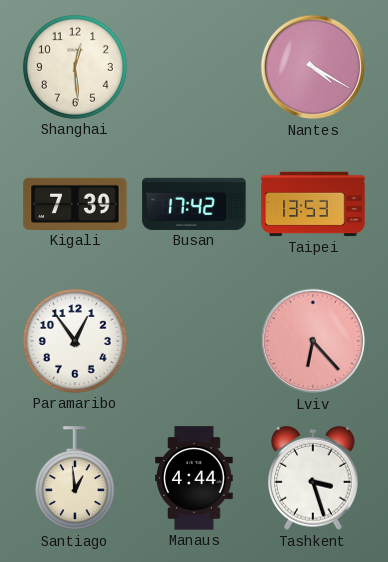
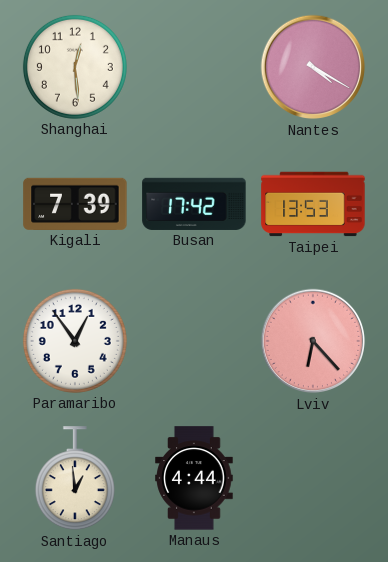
Tashkent: 3:27 -> none
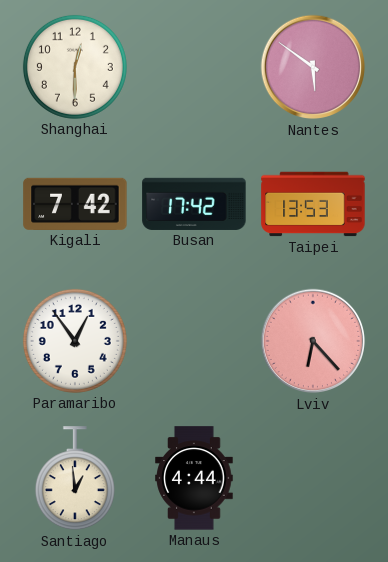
Shanghai: 12:29 -> 12:30
Nantes: 4:20 -> 5:51
Kigali: 7:39 -> 7:42
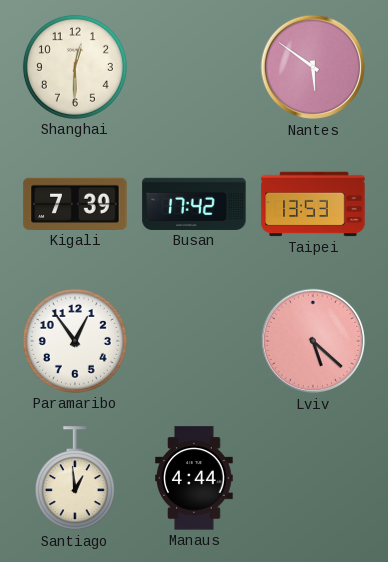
Kigali: 7:42 -> 7:39
Lviv: 6:23 -> 5:22
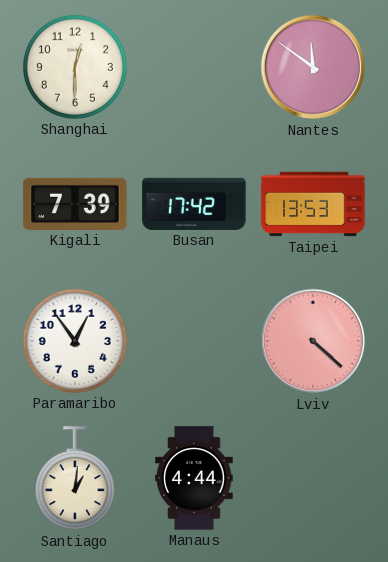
Nantes: 5:51 -> 11:51
Lviv: 5:22 -> 4:22
Santiago: 12:59 -> 1:01
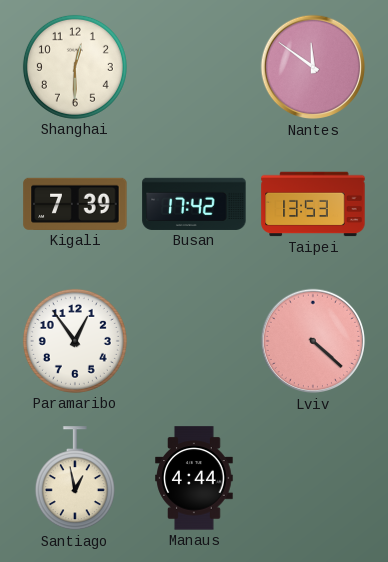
Santiago: 1:01 -> 12:58
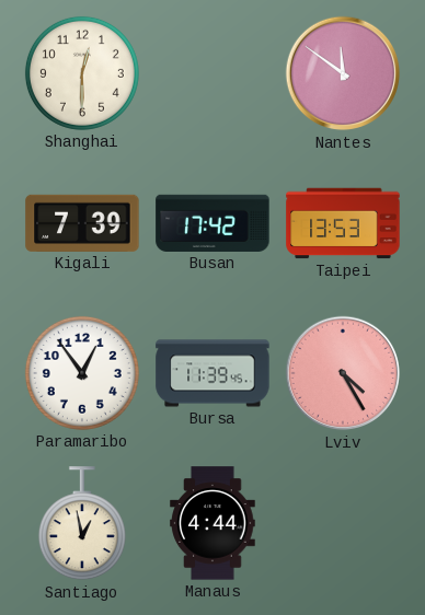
Bursa: none -> 11:39
Lviv: 4:22 -> 4:25
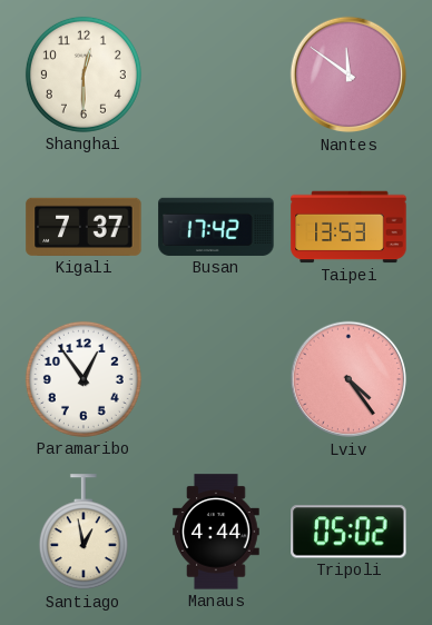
Kigali: 7:39 -> 7:37
Bursa: 11:39 -> none
Lviv: 4:25 -> 4:24
Tripoli: none -> 05:02
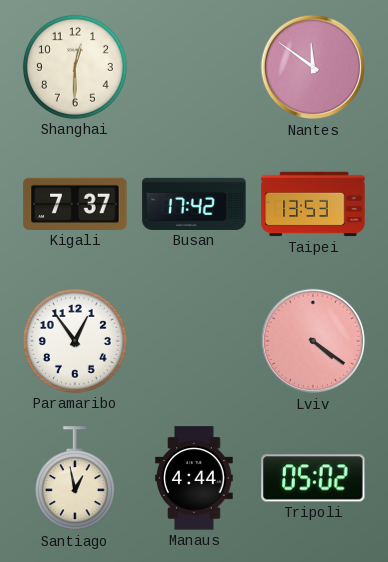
Lviv: 4:24 -> 4:21
